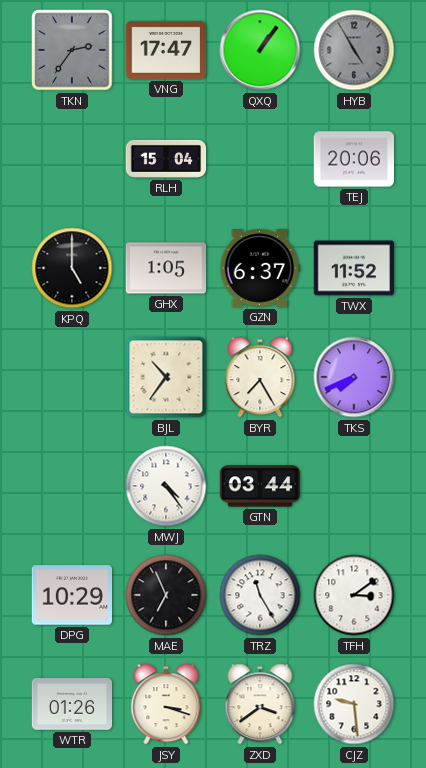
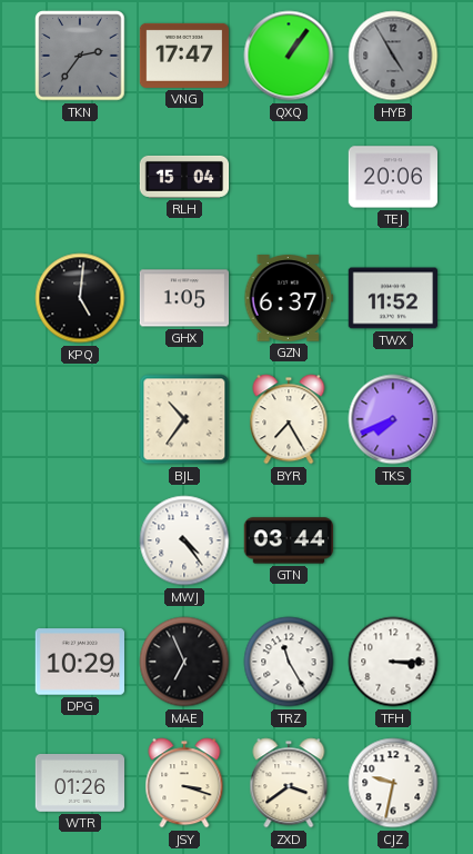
KPQ: 5:00 -> 5:01
TFH: 3:09 -> 3:15
CJZ: 9:29 -> 9:32
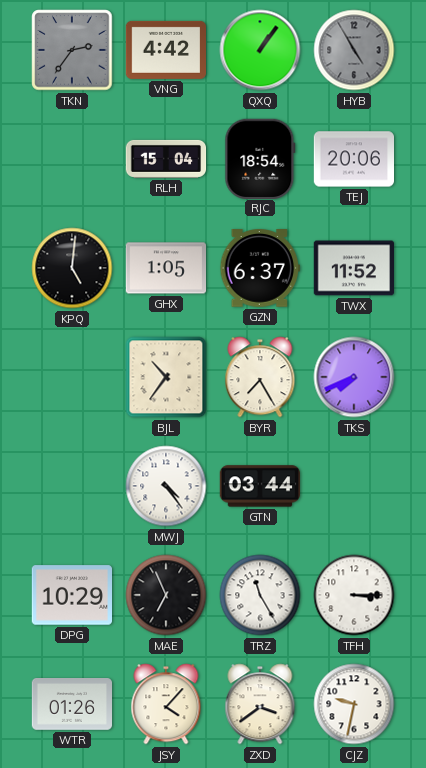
VNG: 17:47 -> 4:42
RJC: none -> 18:54
JSY: 3:18 -> 4:07
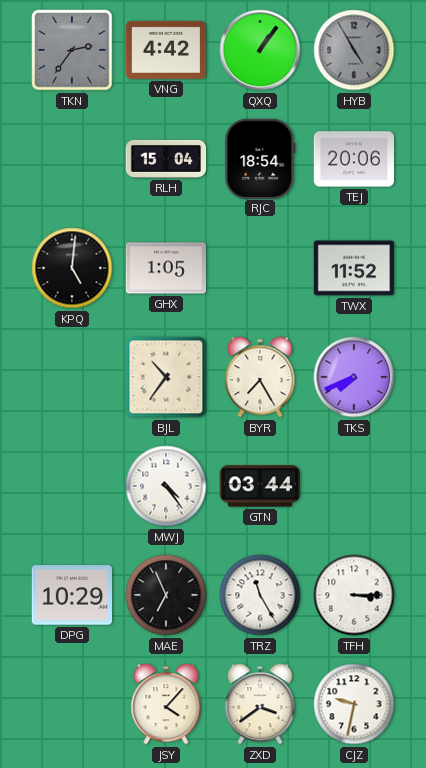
GZN: 6:37 -> none
WTR: 01:26 -> none
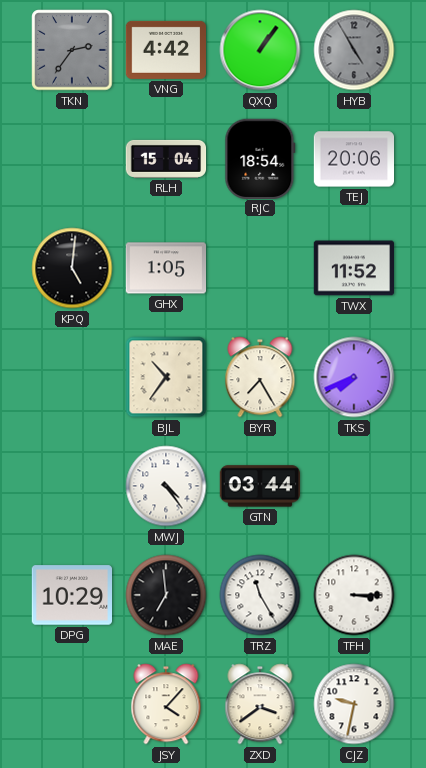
MAE: 6:56 -> 6:59
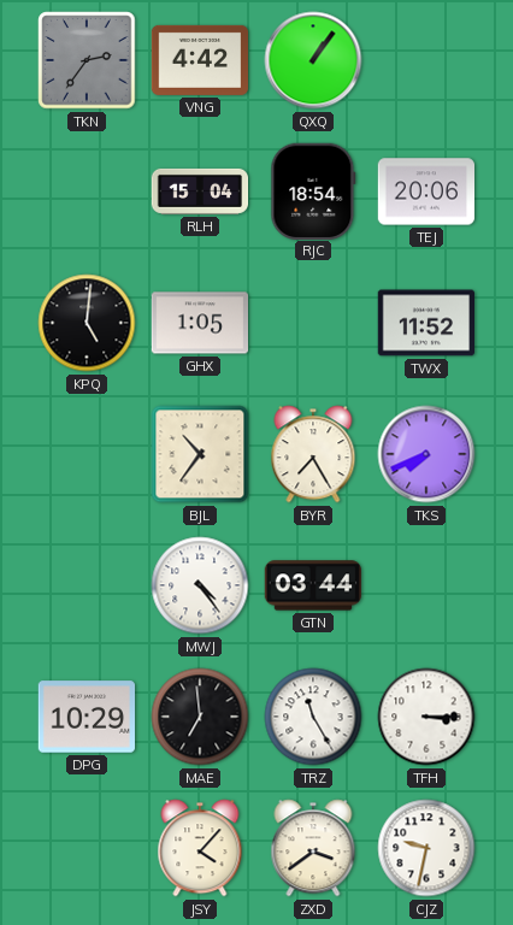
HYB: 4:55 -> none
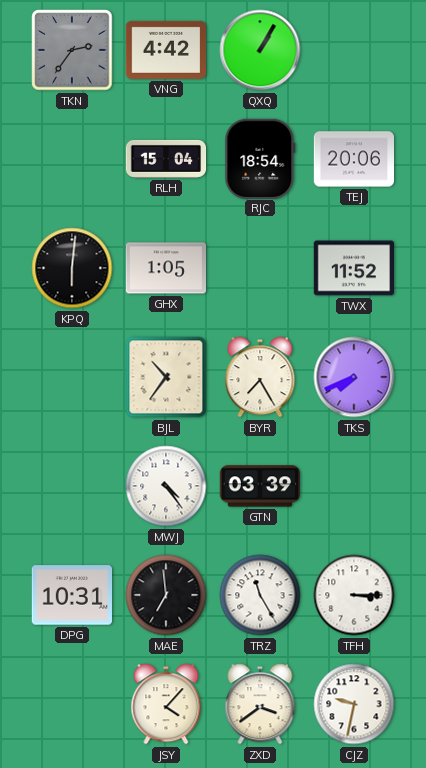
QXQ: 1:06 -> 1:05
KPQ: 5:01 -> 6:01
GTN: 03:44 -> 03:39
DPG: 10:29 -> 10:31
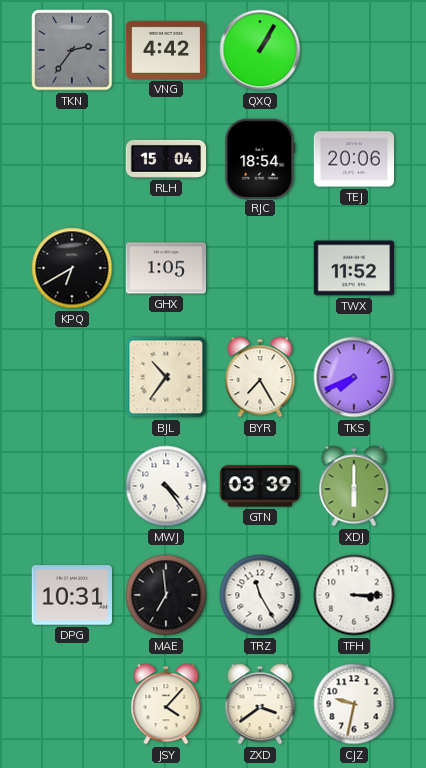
KPQ: 6:01 -> 6:40
XDJ: none -> 6:00
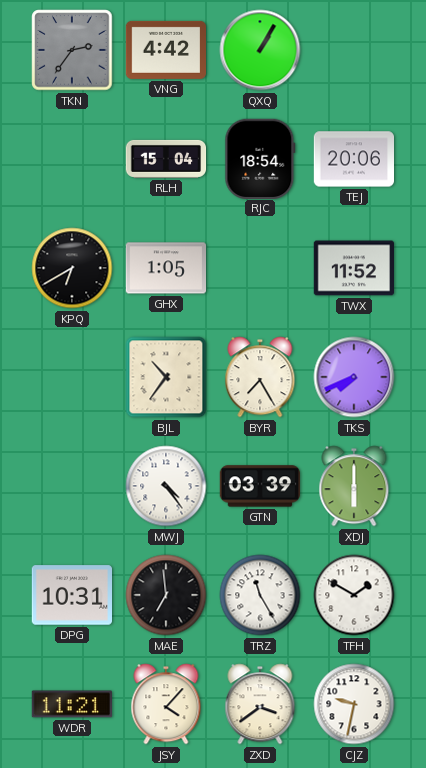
TFH: 3:15 -> 1:50
WDR: none -> 11:21
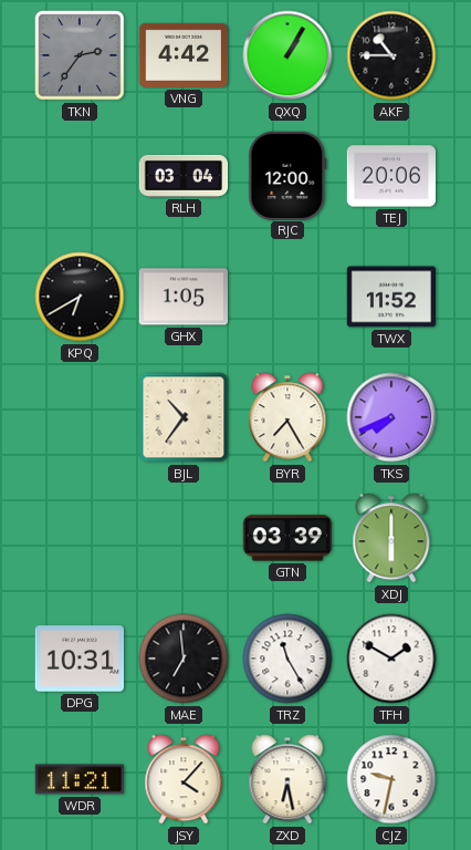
AKF: none -> 10:45
RLH: 15:04 -> 03:04
RJC: 18:54 -> 12:00
MWJ: 4:24 -> none
ZXD: 3:39 -> 6:28
